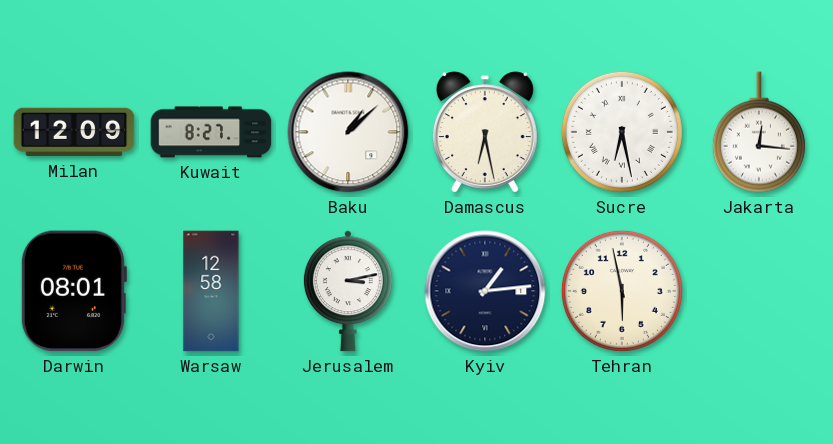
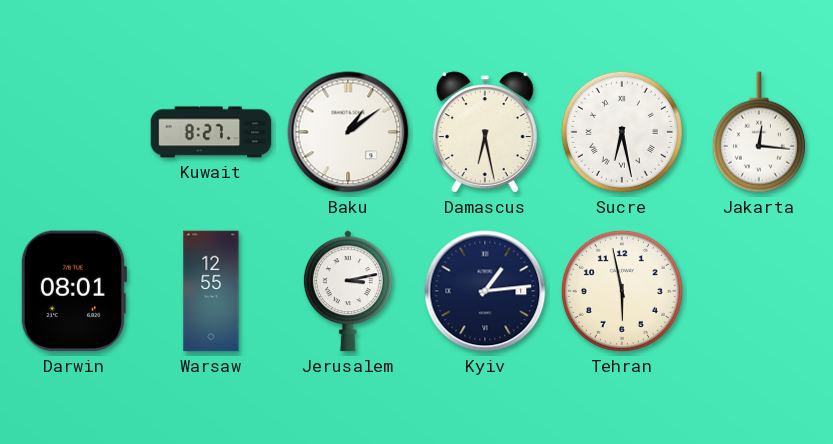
Milan: 12:09 -> none
Baku: 1:08 -> 1:09
Warsaw: 12:58 -> 12:55
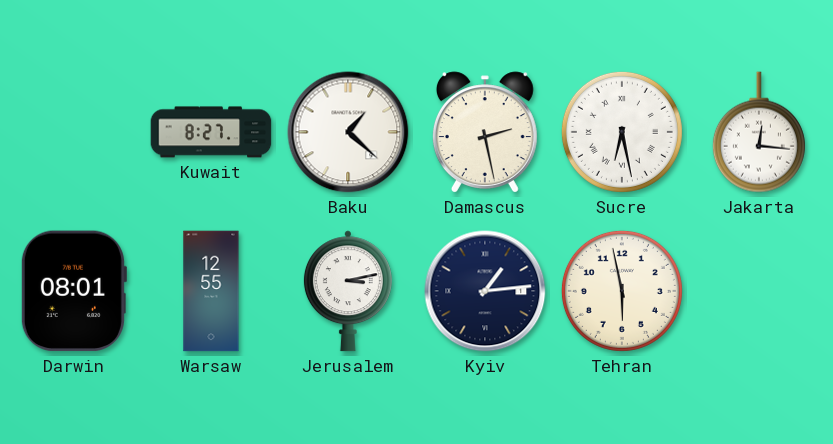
Baku: 1:09 -> 1:22
Damascus: 6:28 -> 2:28
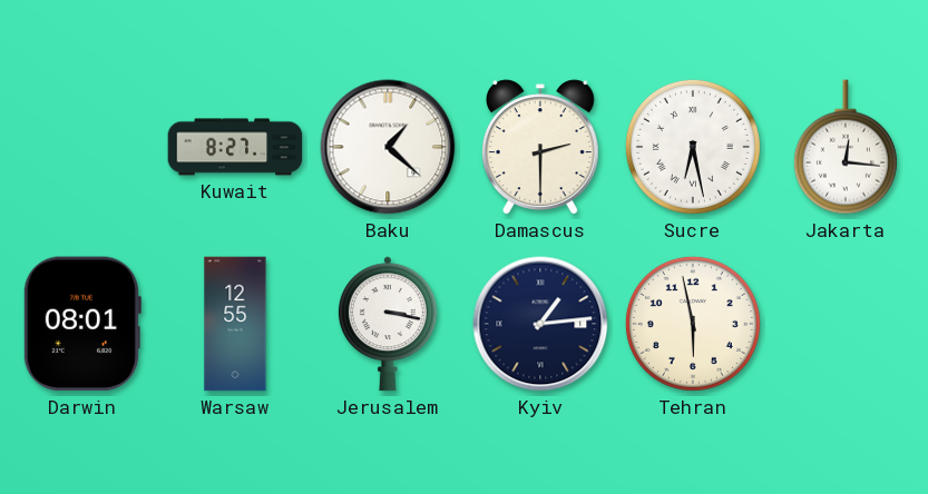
Damascus: 2:28 -> 2:30
Jerusalem: 3:13 -> 3:17
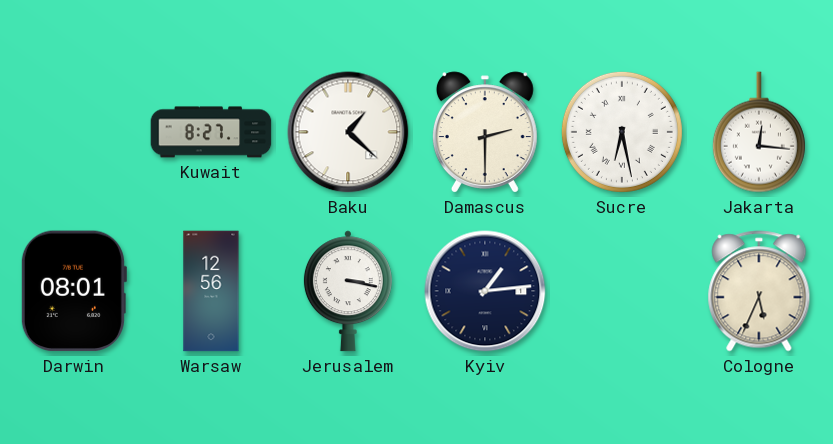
Warsaw: 12:55 -> 12:56
Tehran: 5:58 -> none
Cologne: none -> 5:34
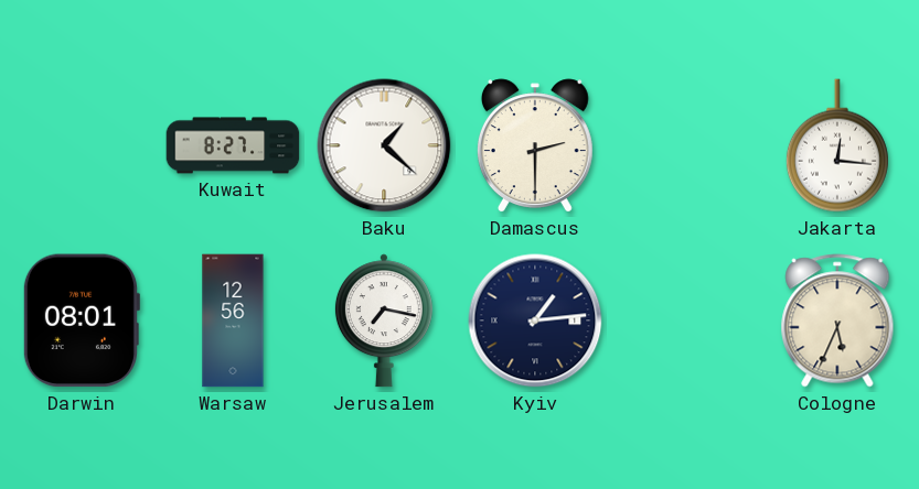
Sucre: 6:28 -> none
Jerusalem: 3:17 -> 7:17
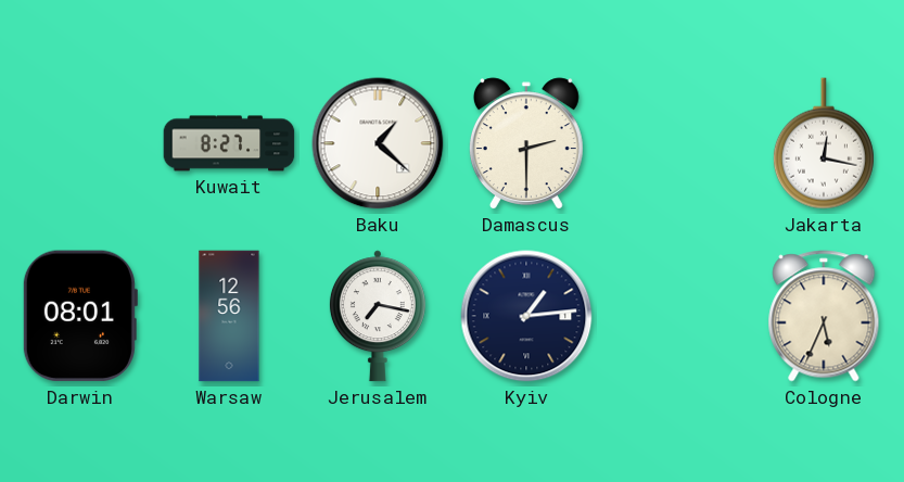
Jakarta: 12:16 -> 12:17
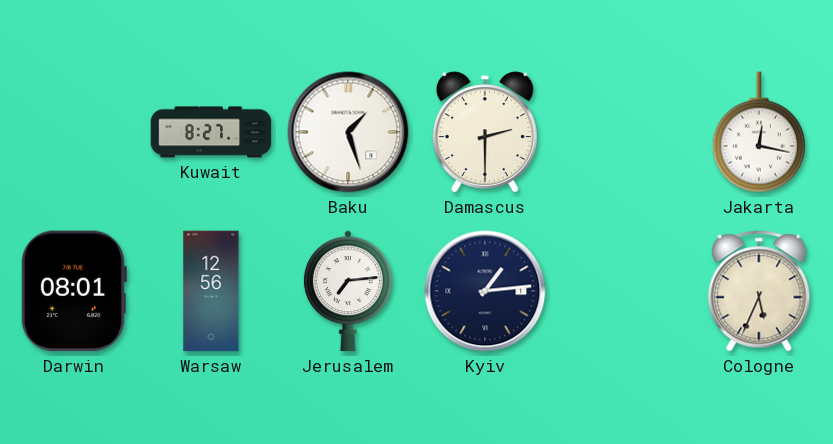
Baku: 1:22 -> 1:27
Jerusalem: 7:17 -> 7:14
